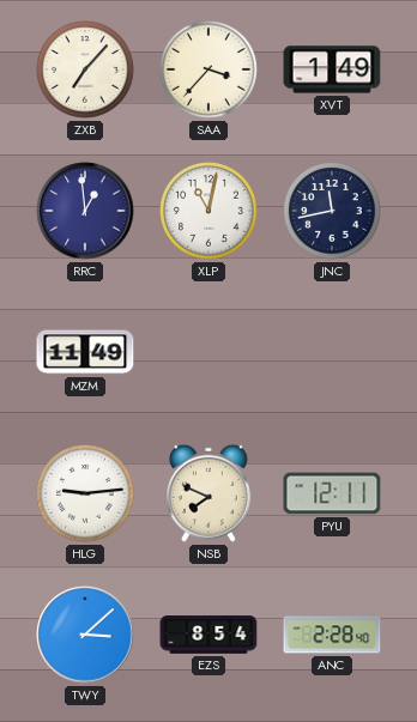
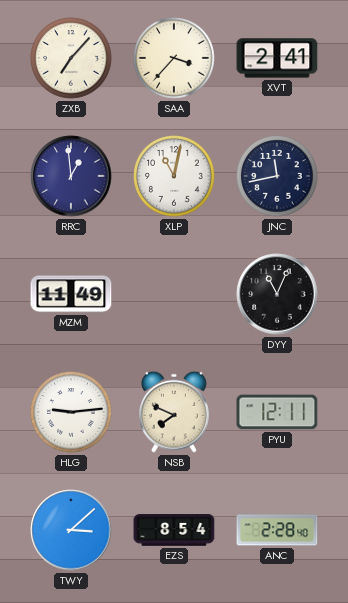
XVT: 1:49 -> 2:41
DYY: none -> 11:04
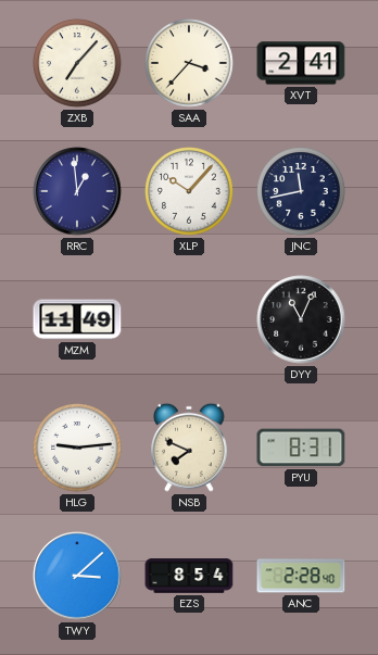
XLP: 11:02 -> 10:07
PYU: 12:11 -> 8:31
